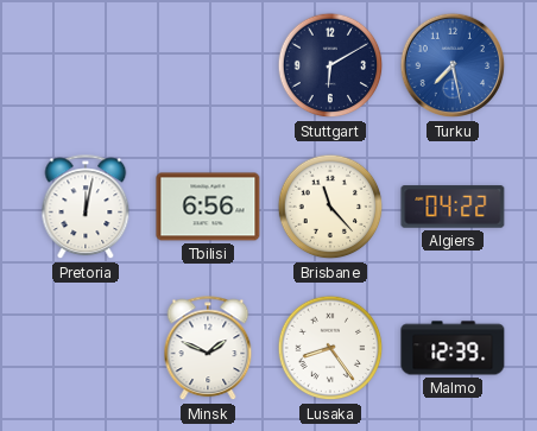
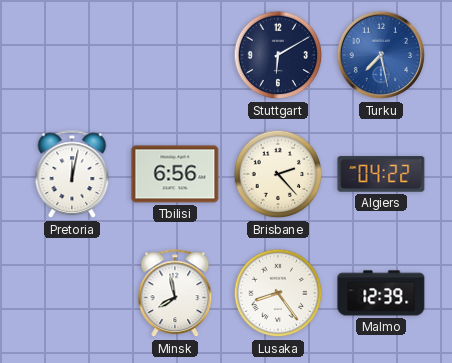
Brisbane: 11:23 -> 2:23
Minsk: 1:49 -> 7:58
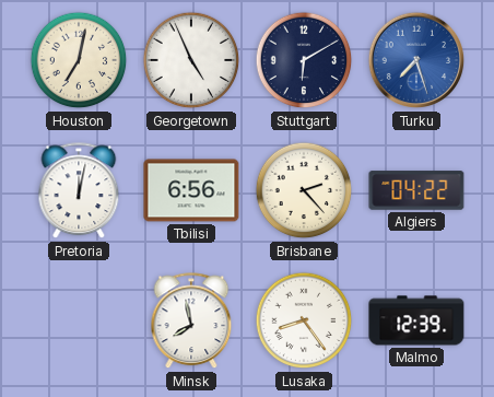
Houston: none -> 7:02
Georgetown: none -> 4:56
Turku: 7:28 -> 7:27
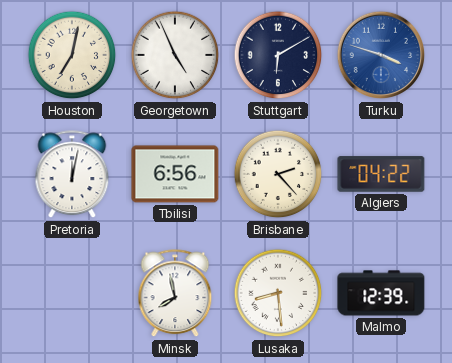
Turku: 7:27 -> 3:48
Lusaka: 8:24 -> 8:29
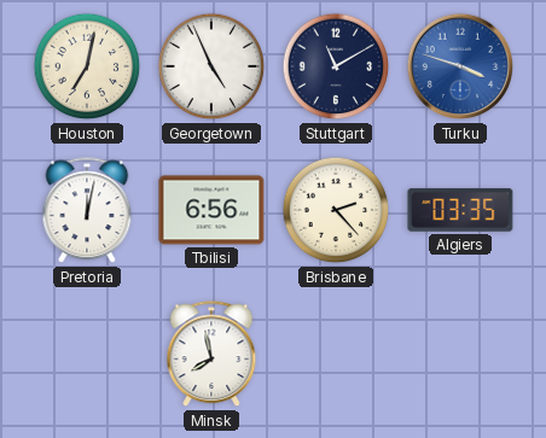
Stuttgart: 6:10 -> 11:10
Algiers: 04:22 -> 03:35
Lusaka: 8:29 -> none
Malmo: 12:39 -> none
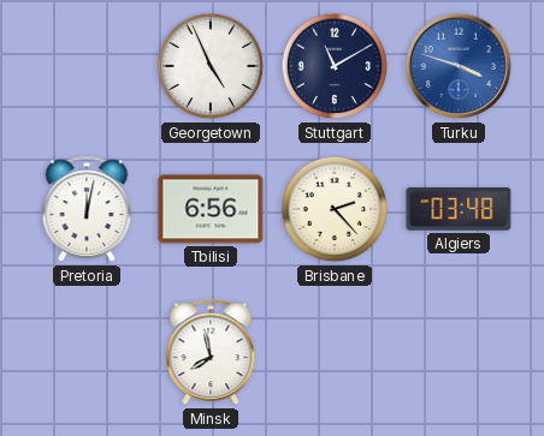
Houston: 7:02 -> none
Algiers: 03:35 -> 03:48
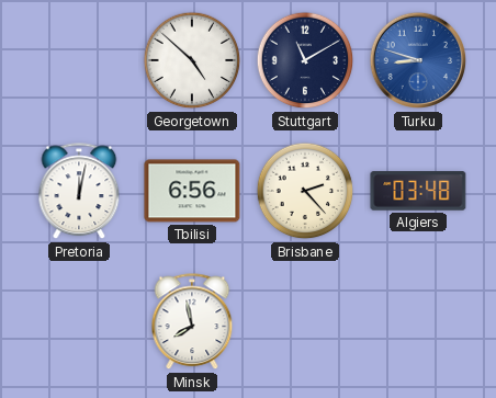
Georgetown: 4:56 -> 4:52
Turku: 3:48 -> 8:48
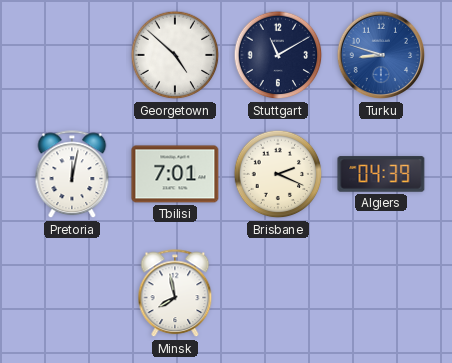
Tbilisi: 6:56 -> 7:01
Brisbane: 2:23 -> 2:19
Algiers: 03:48 -> 04:39
